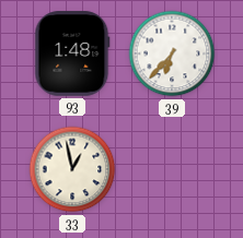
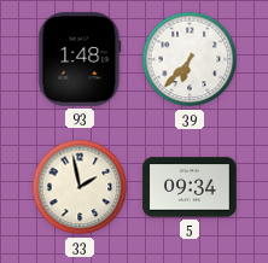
33: 12:58 -> 1:58
5: none -> 09:34
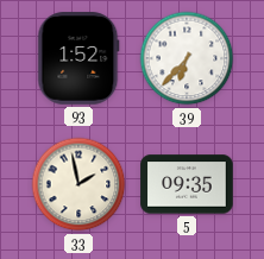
93: 1:48 -> 1:52
5: 09:34 -> 09:35
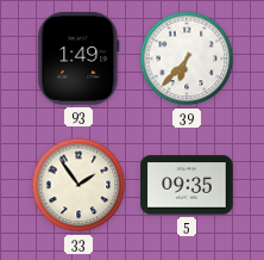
93: 1:52 -> 1:49
33: 1:58 -> 1:54
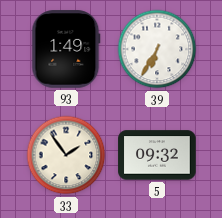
39: 6:37 -> 6:35
5: 09:35 -> 09:32
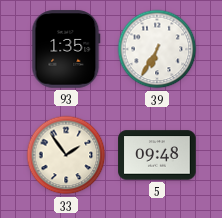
93: 1:49 -> 1:35
5: 09:32 -> 09:48
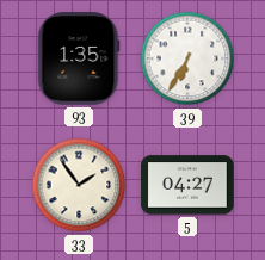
5: 09:48 -> 04:27
